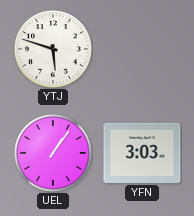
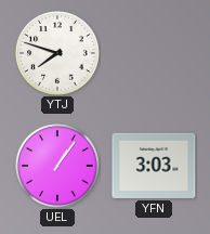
YTJ: 5:48 -> 7:48
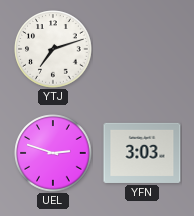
YTJ: 7:48 -> 7:12
UEL: 1:06 -> 2:48
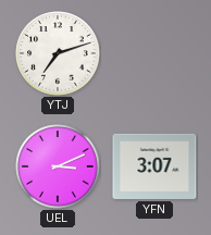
UEL: 2:48 -> 3:11
YFN: 3:03 -> 3:07
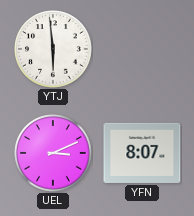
YTJ: 7:12 -> 5:59
YFN: 3:07 -> 8:07
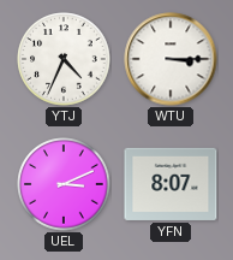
YTJ: 5:59 -> 4:34
WTU: none -> 3:15
